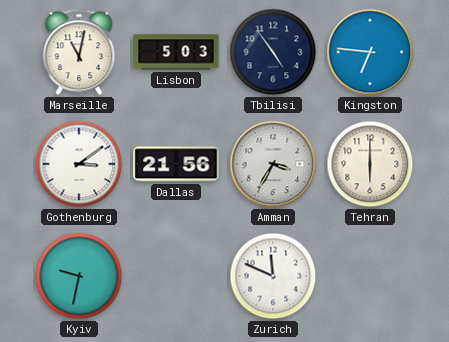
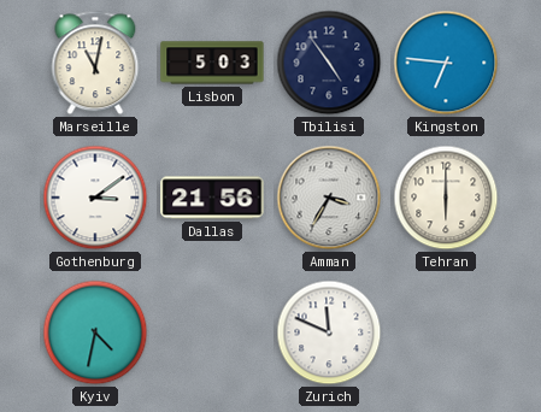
Kyiv: 9:32 -> 4:32
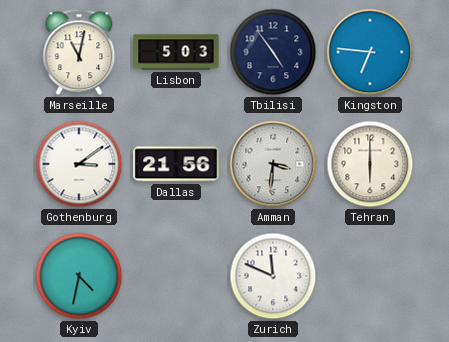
Amman: 3:35 -> 3:31
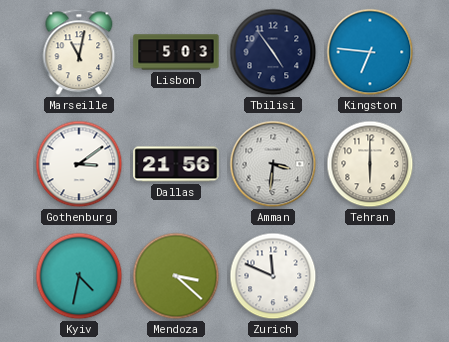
Mendoza: none -> 3:22
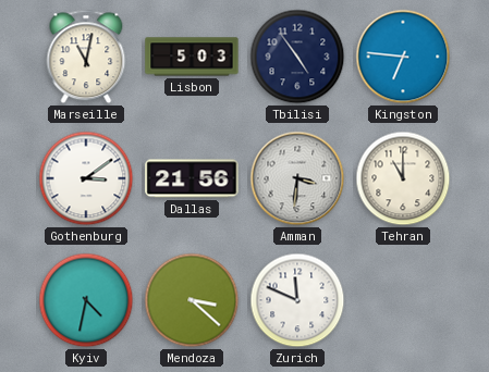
Tehran: 6:00 -> 11:00
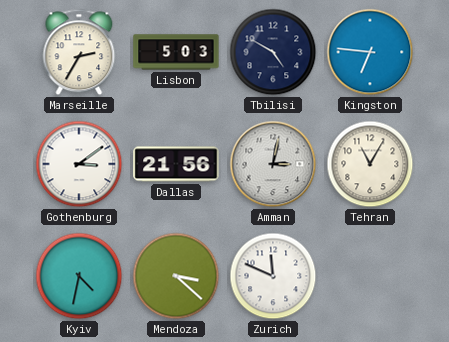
Marseille: 11:02 -> 2:35
Tbilisi: 4:54 -> 4:50
Amman: 3:31 -> 3:02
Tehran: 11:00 -> 11:05
